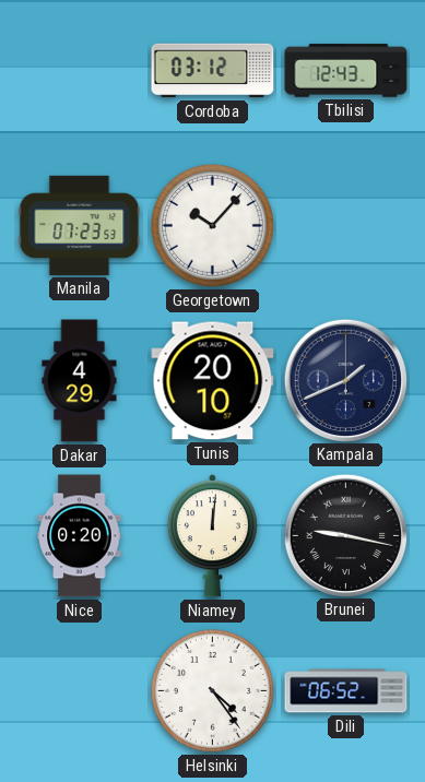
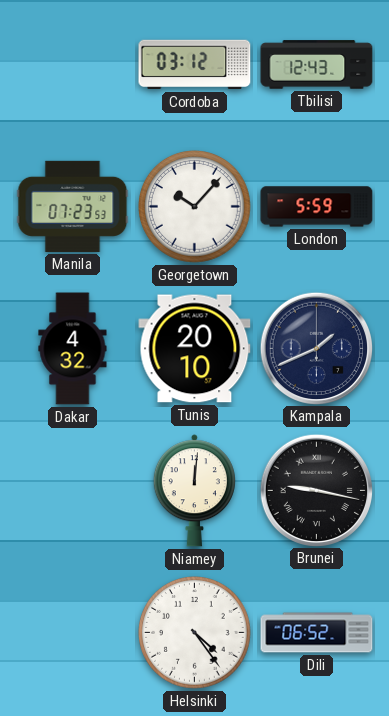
London: none -> 5:59
Dakar: 4:29 -> 4:32
Nice: 0:20 -> none
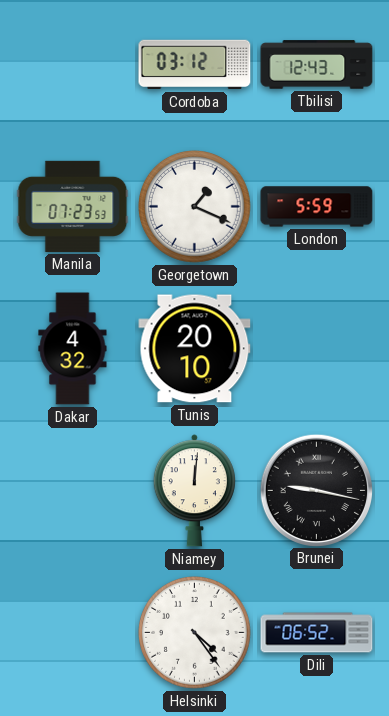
Georgetown: 10:07 -> 1:19
Kampala: 1:41 -> none
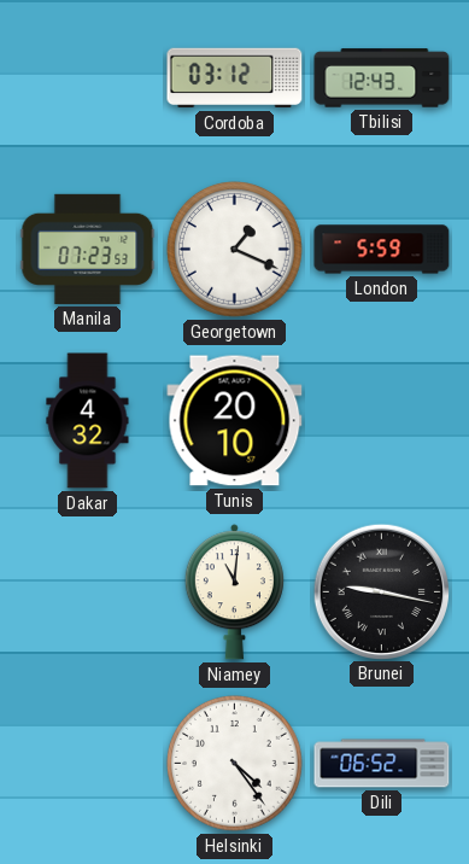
Niamey: 12:01 -> 11:01
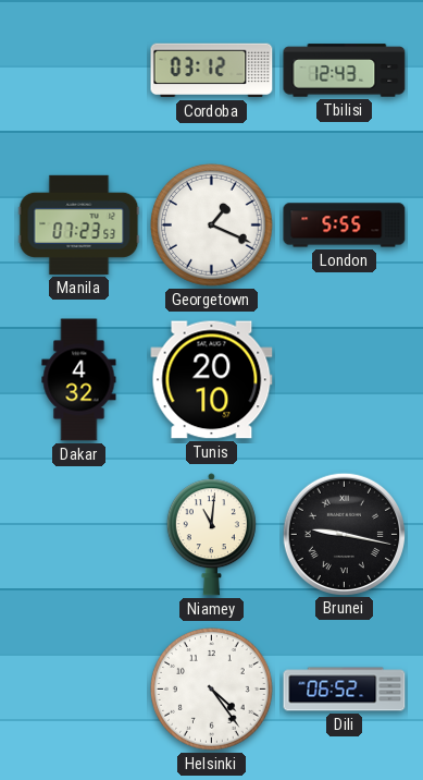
London: 5:59 -> 5:55
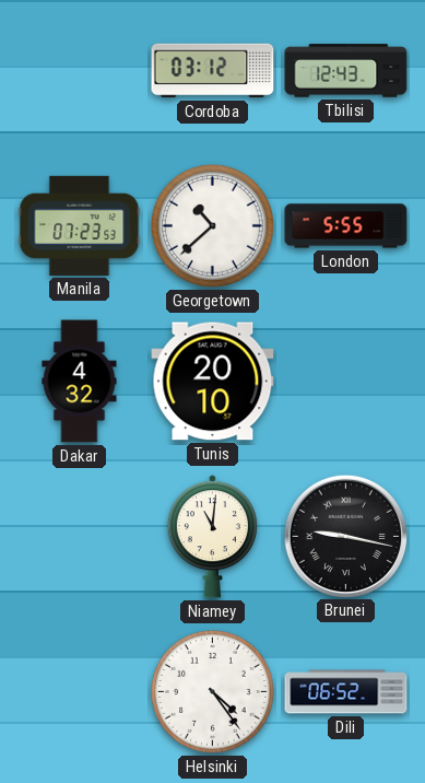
Georgetown: 1:19 -> 10:38
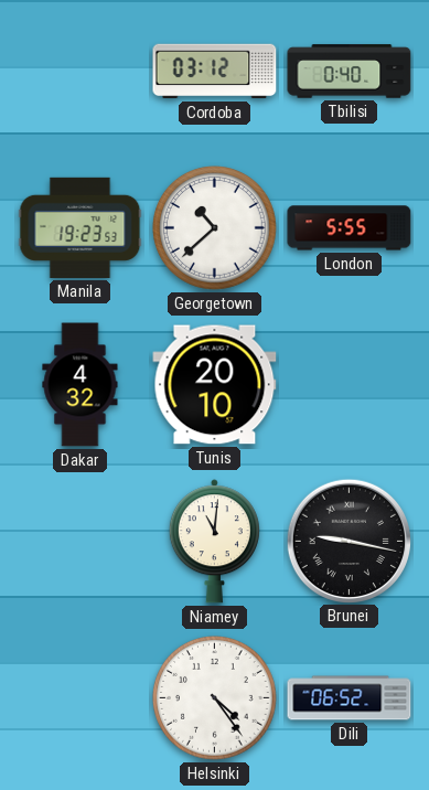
Tbilisi: 12:43 -> 0:40
Manila: 07:23 -> 19:23
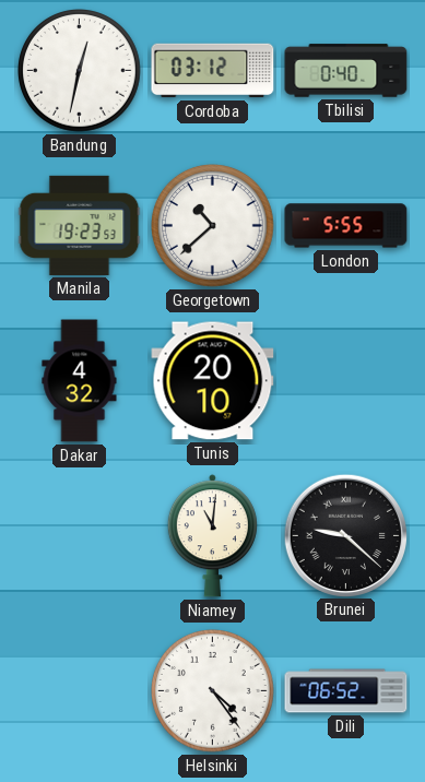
Bandung: none -> 12:32
Brunei: 9:17 -> 9:22
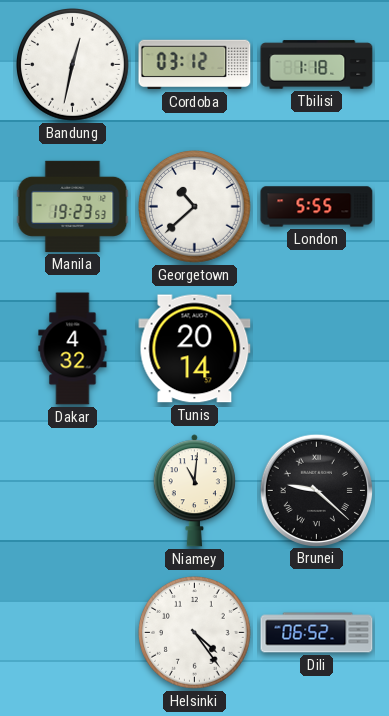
Tbilisi: 0:40 -> 1:18
Tunis: 20:10 -> 20:14
